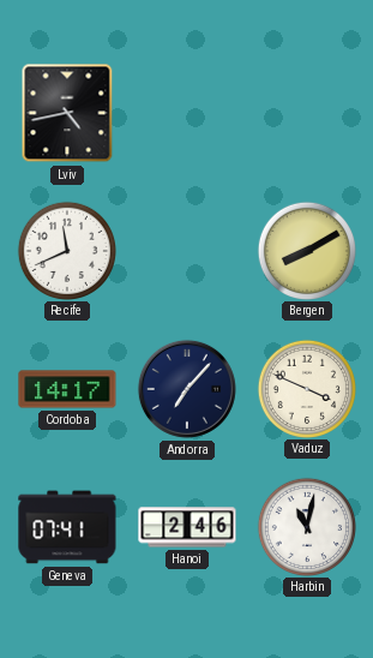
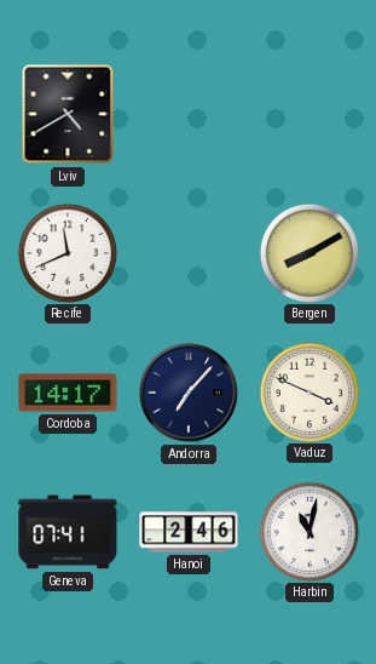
Lviv: 4:43 -> 4:40
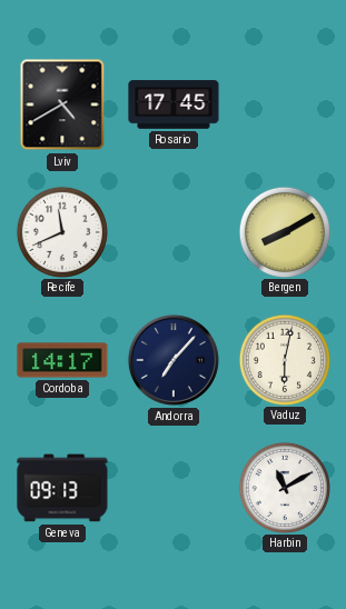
Rosario: none -> 17:45
Vaduz: 3:49 -> 6:02
Geneva: 07:41 -> 09:13
Hanoi: 2:46 -> none
Harbin: 11:02 -> 11:10
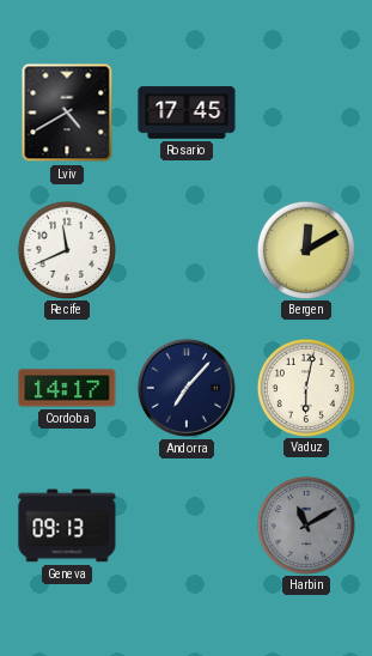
Bergen: 8:10 -> 12:10
Harbin dial: white -> grey
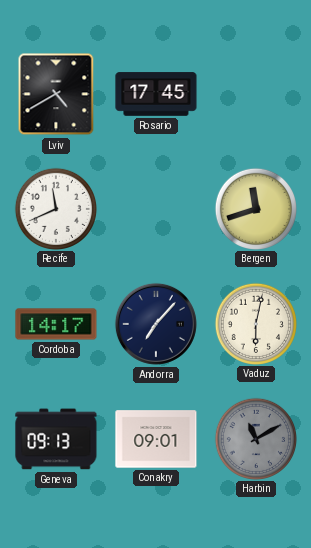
Bergen: 12:10 -> 11:42
Conakry: none -> 09:01
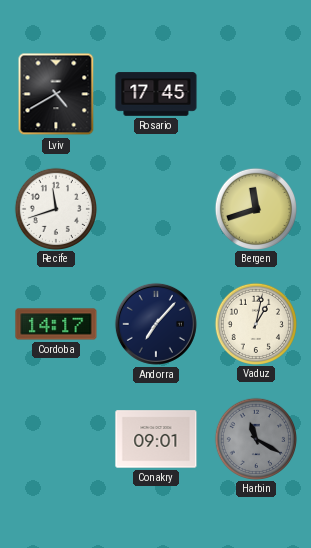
Recife: 11:41 -> 11:42
Vaduz: 6:02 -> 1:02
Geneva: 09:13 -> none
Harbin: 11:10 -> 11:20
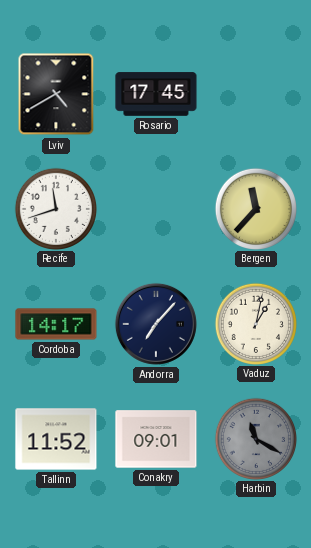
Bergen: 11:42 -> 11:37
Tallinn: none -> 11:52
